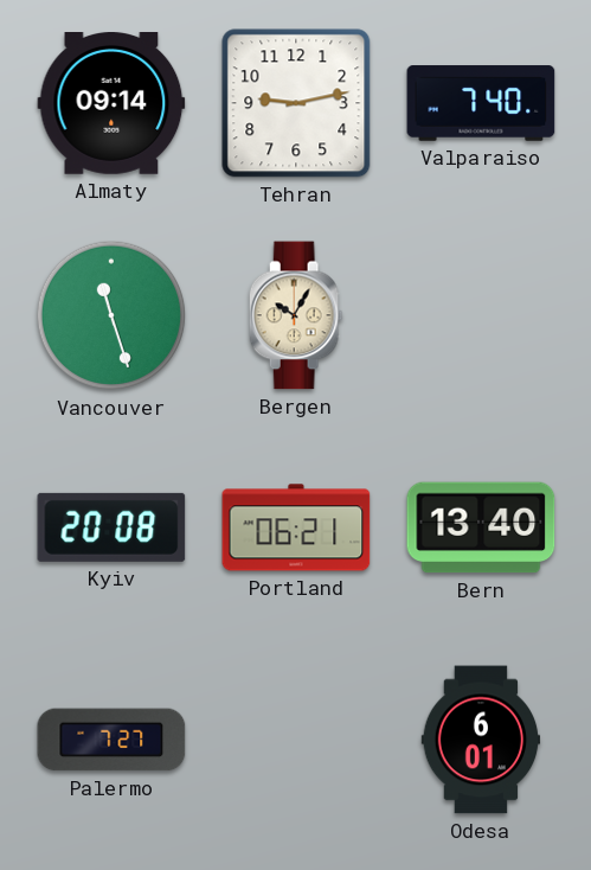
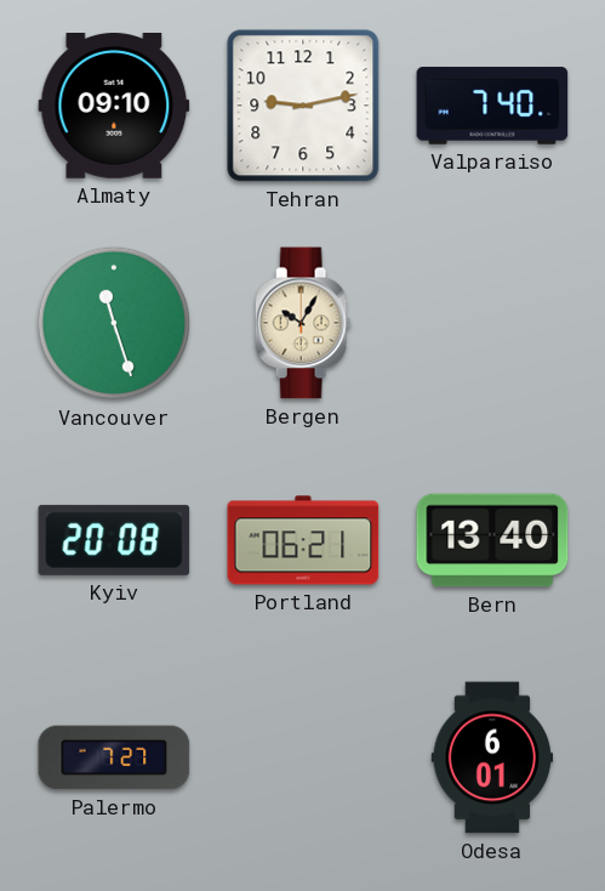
Almaty: 09:14 -> 09:10
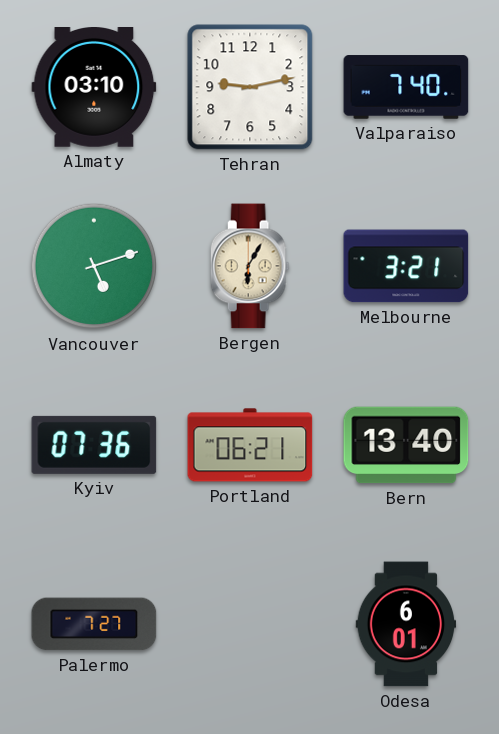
Almaty: 09:10 -> 03:10
Vancouver: 11:27 -> 5:12
Bergen: 10:05 -> 6:05
Melbourne: none -> 3:21
Kyiv: 20:08 -> 07:36
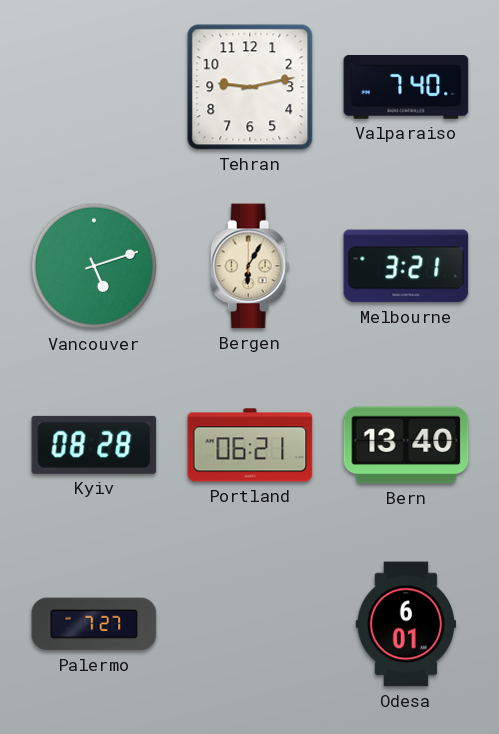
Almaty: 03:10 -> none
Kyiv: 07:36 -> 08:28
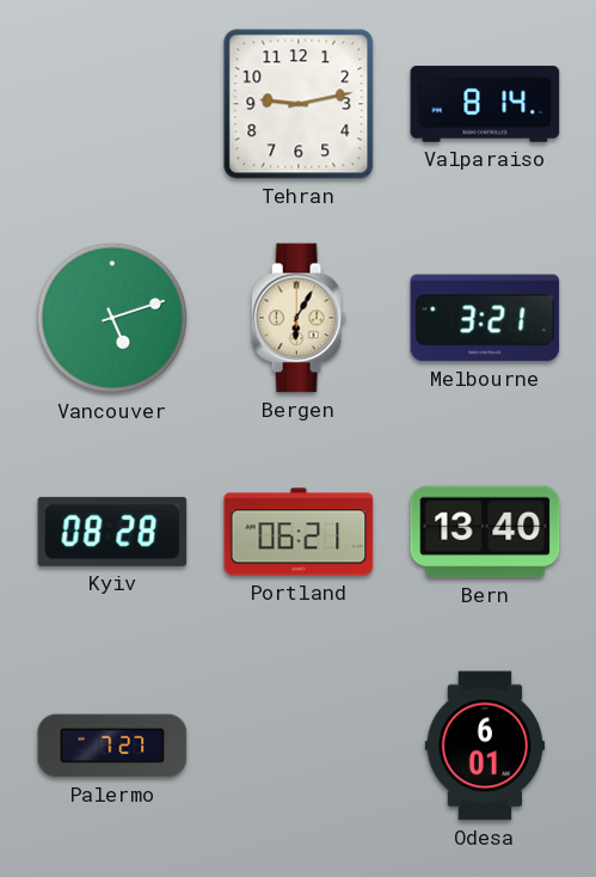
Valparaiso: 7:40 -> 8:14
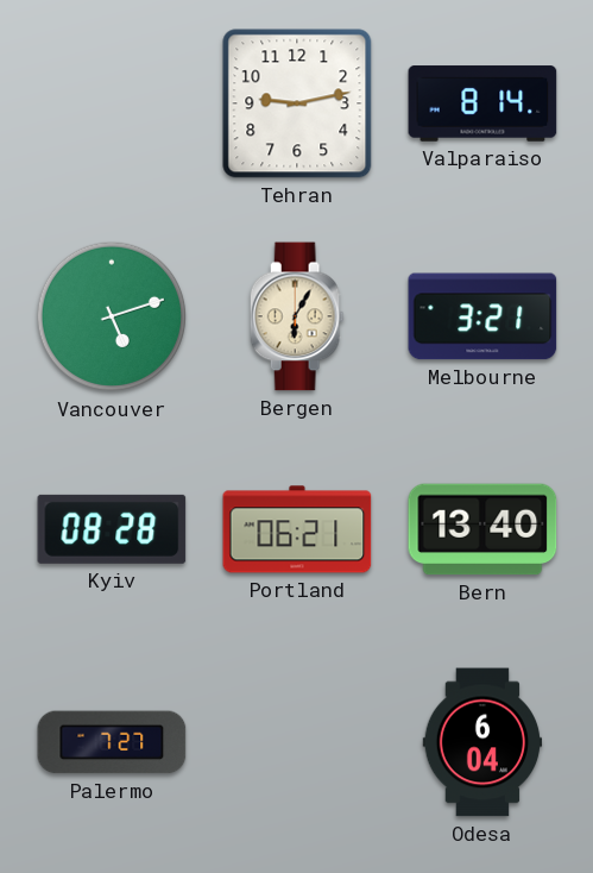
Odesa: 6:01 -> 6:04
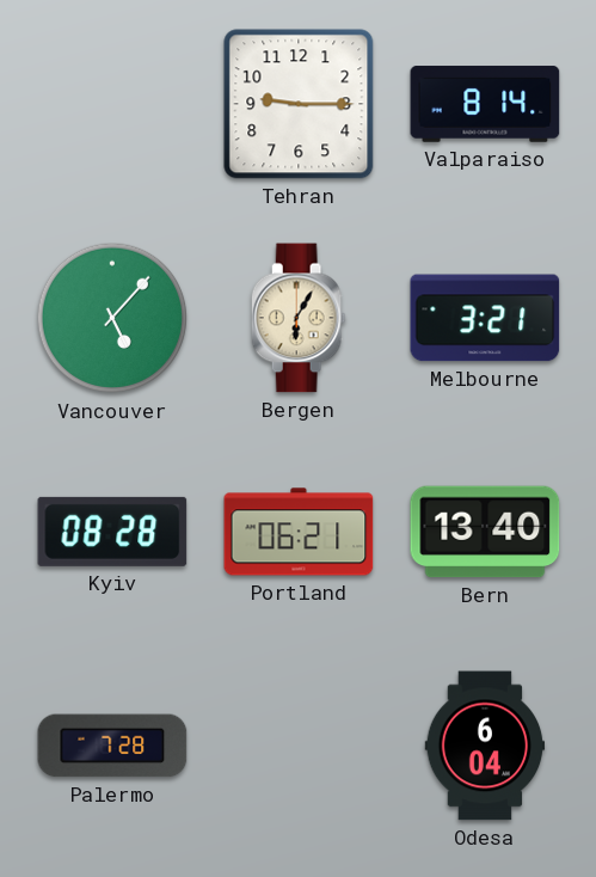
Tehran: 9:13 -> 9:15
Vancouver: 5:12 -> 5:07
Palermo: 7:27 -> 7:28
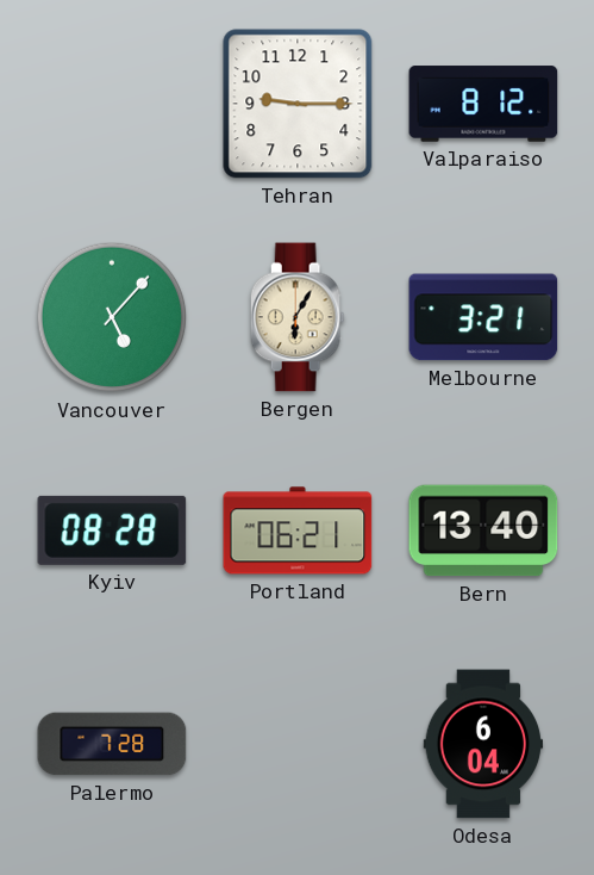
Valparaiso: 8:14 -> 8:12
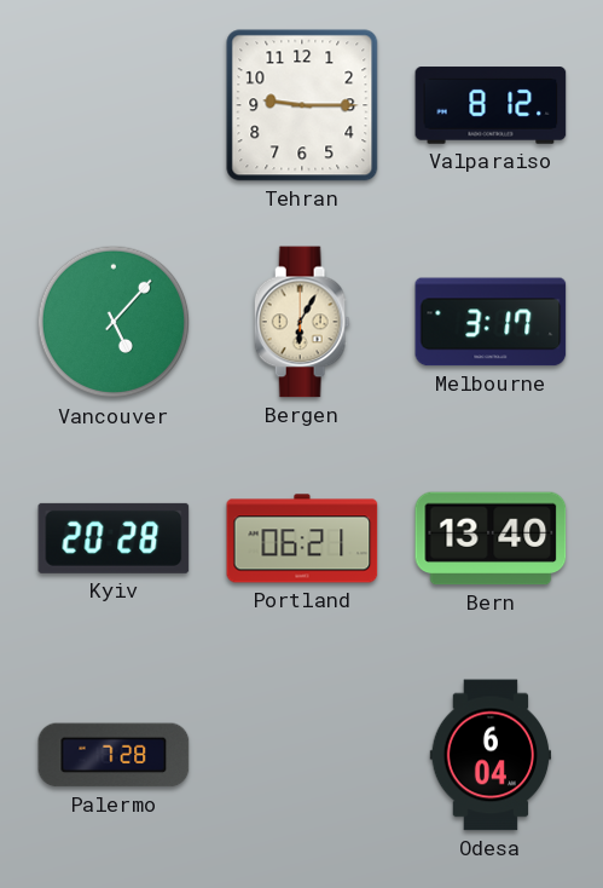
Melbourne: 3:21 -> 3:17
Kyiv: 08:28 -> 20:28
